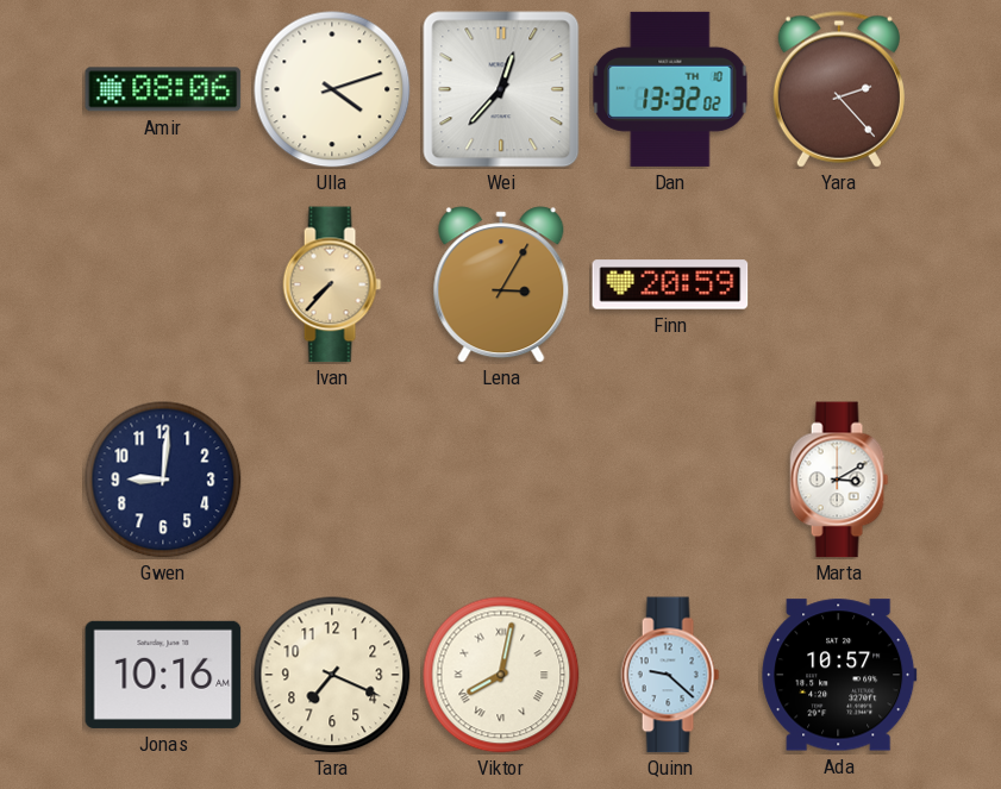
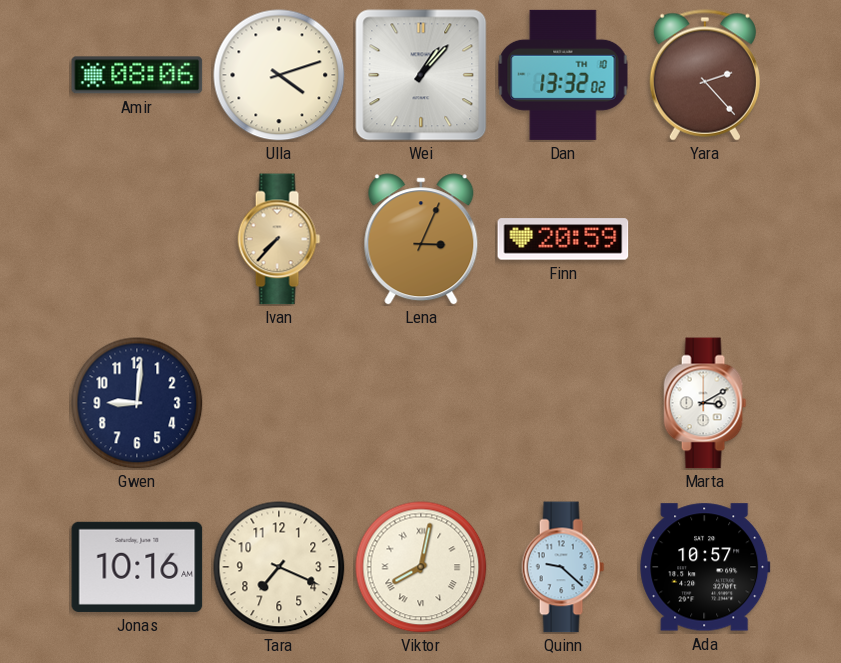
Wei: 12:37 -> 1:07
Lena: 3:05 -> 3:04
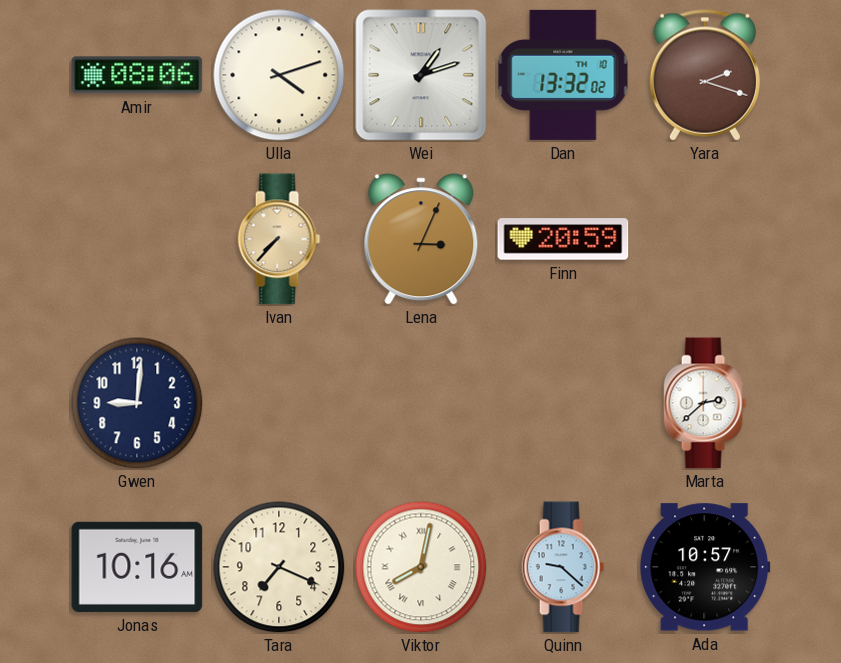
Wei: 1:07 -> 1:12
Yara: 2:23 -> 2:18
Marta: 3:10 -> 2:38
